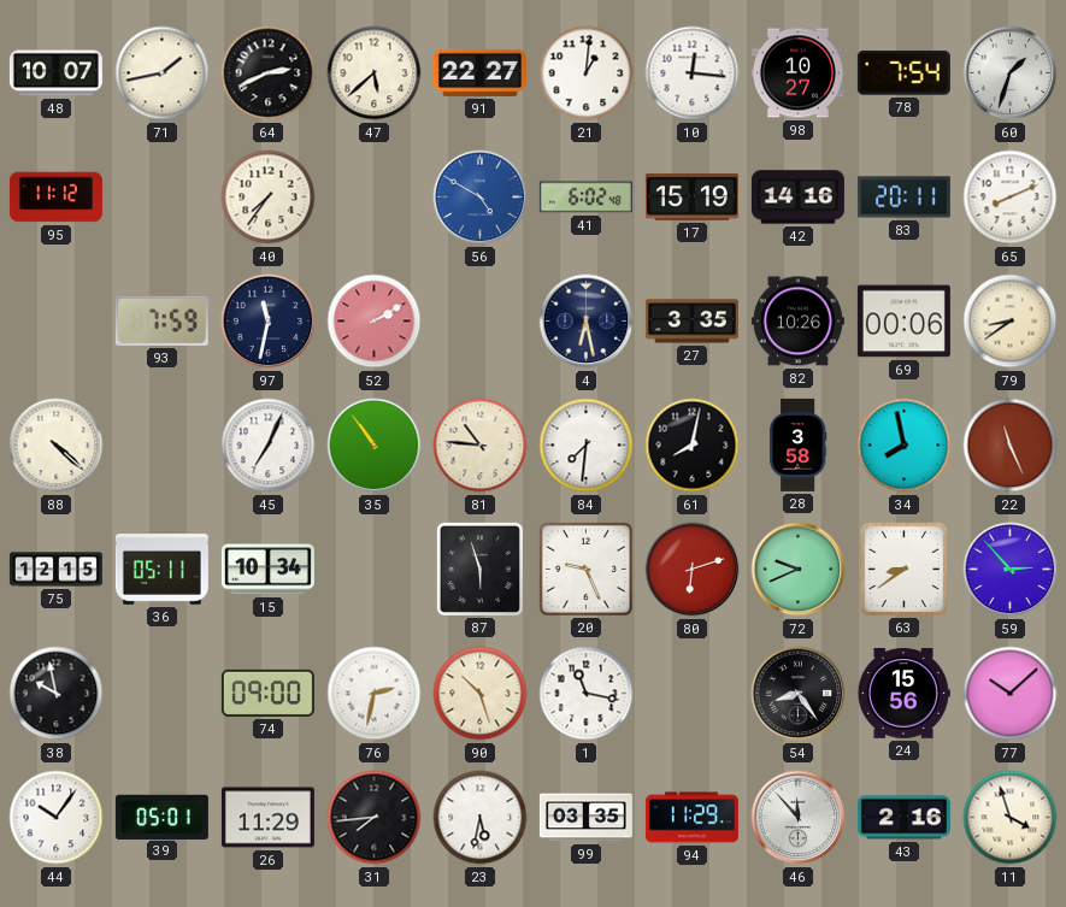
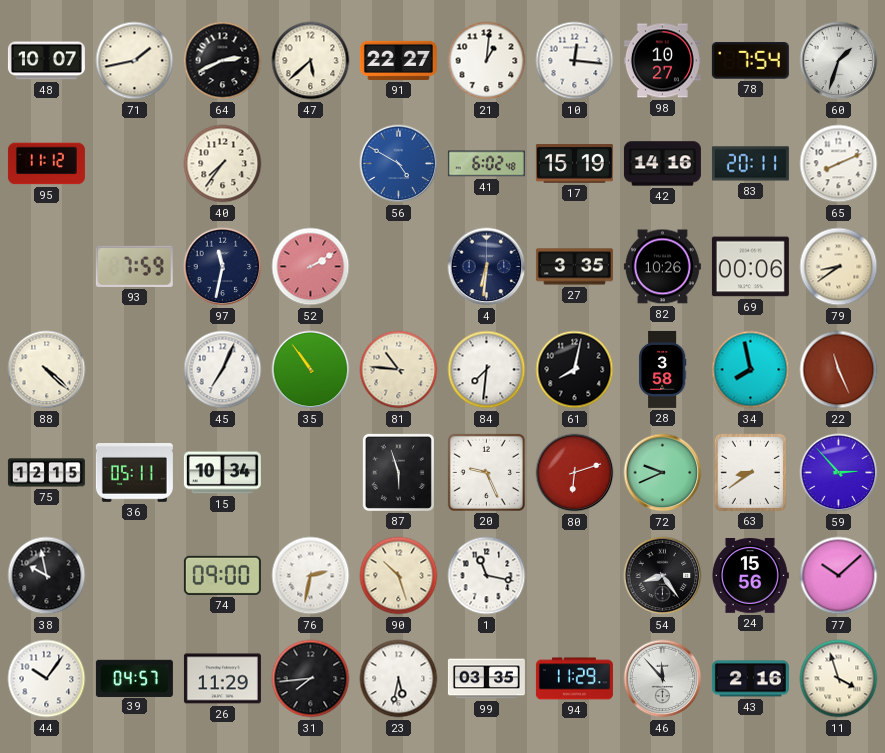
4: 6:28 -> 6:31
39: 05:01 -> 04:57
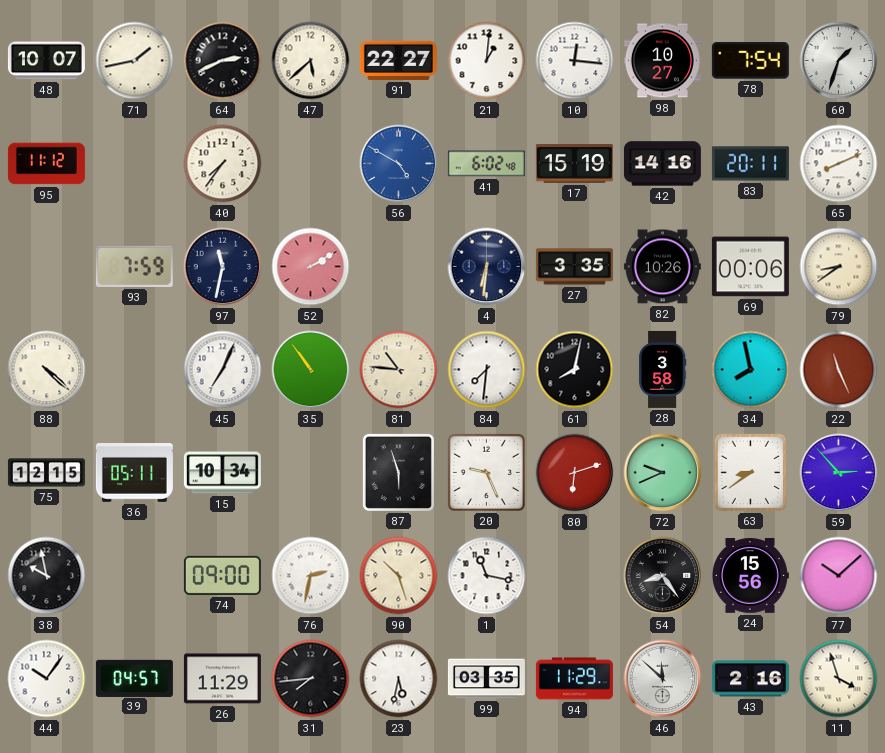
46: 11:53 -> 11:52
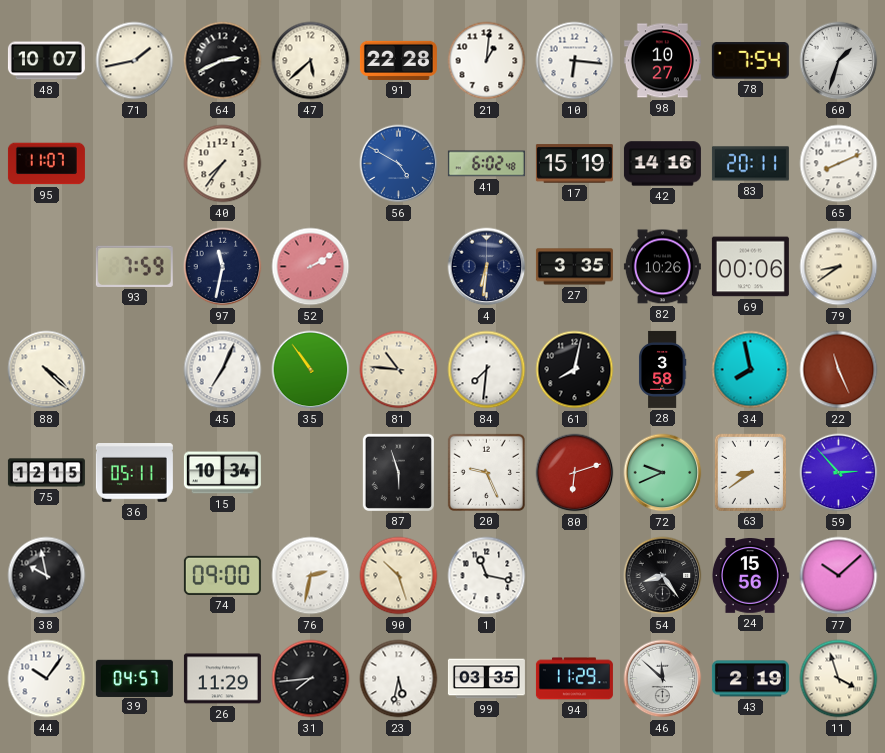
91: 22:27 -> 22:28
10: 12:16 -> 6:16
95: 11:12 -> 11:07
43: 2:16 -> 2:19
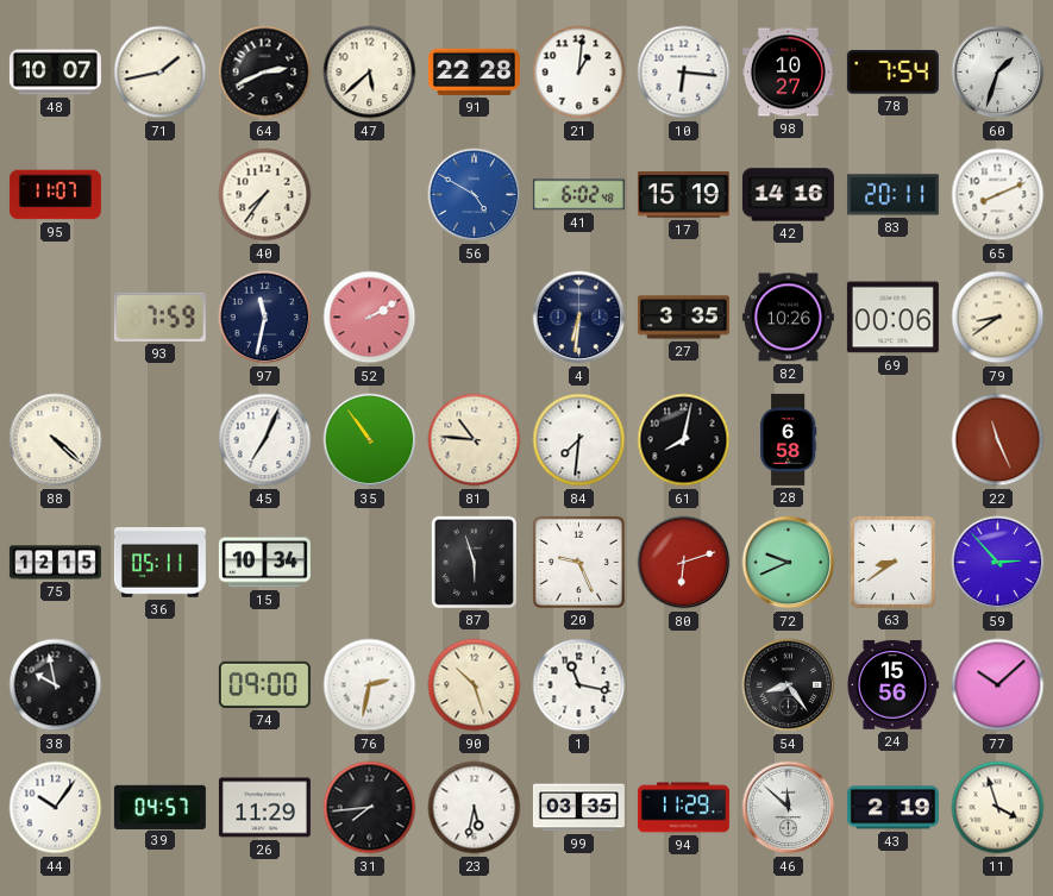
28: 3:58 -> 6:58
34: 7:58 -> none
